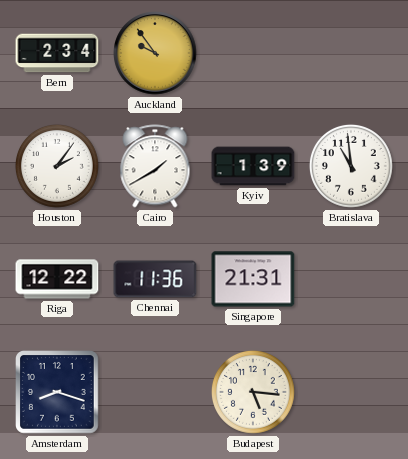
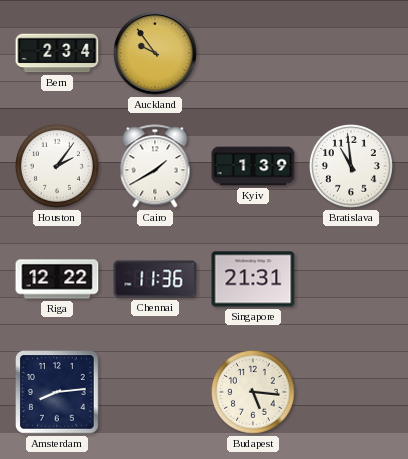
Amsterdam: 8:18 -> 8:14
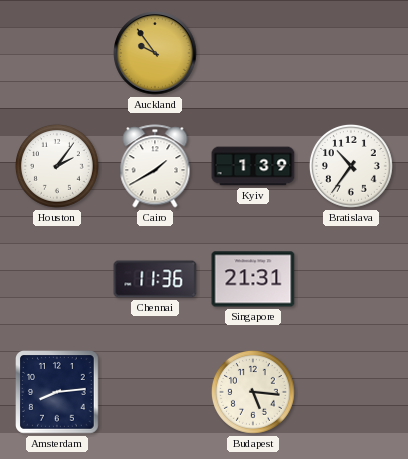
Bern: 2:34 -> none
Bratislava: 10:59 -> 10:36
Riga: 12:22 -> none
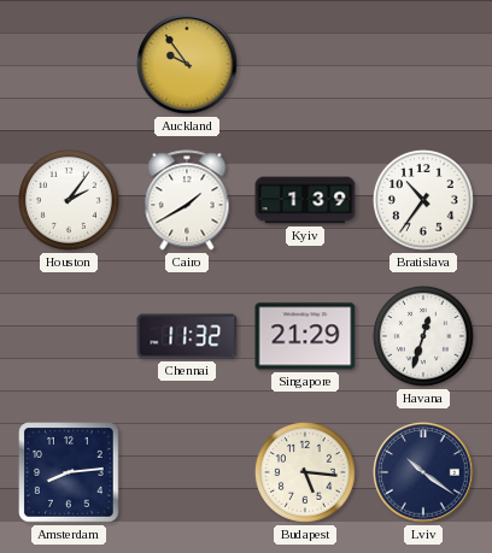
Chennai: 11:36 -> 11:32
Singapore: 21:31 -> 21:29
Havana: none -> 12:33
Lviv: none -> 10:21
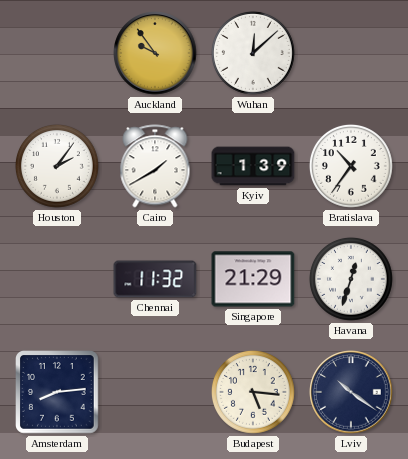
Wuhan: none -> 12:08
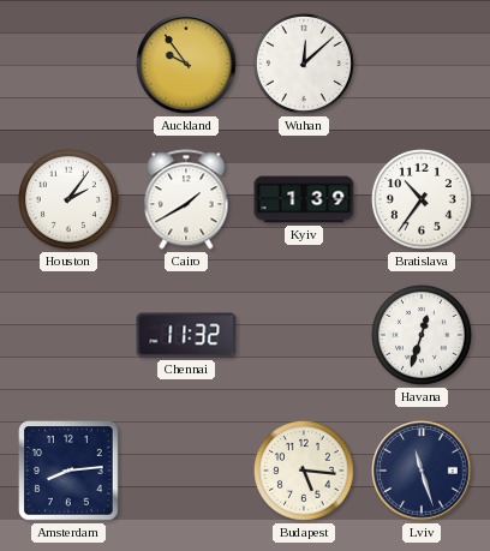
Singapore: 21:29 -> none
Lviv: 10:21 -> 11:27
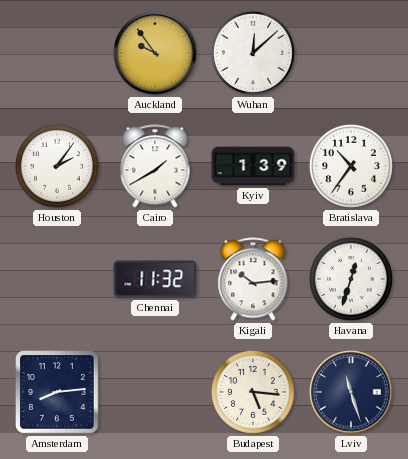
Kigali: none -> 10:14
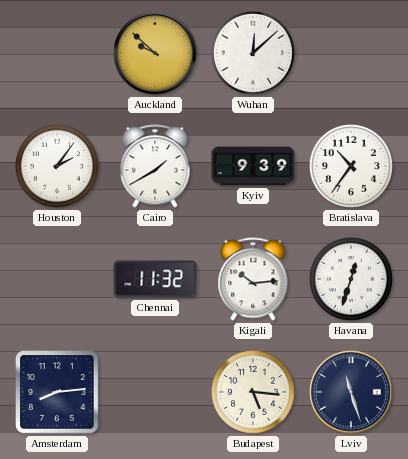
Auckland: 9:54 -> 9:52
Kyiv: 1:39 -> 9:39
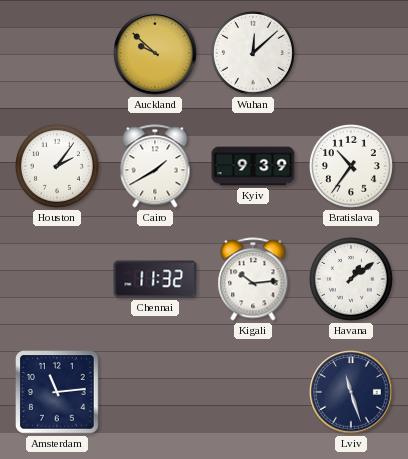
Havana: 12:33 -> 1:09
Amsterdam: 8:14 -> 11:14
Budapest: 5:16 -> none
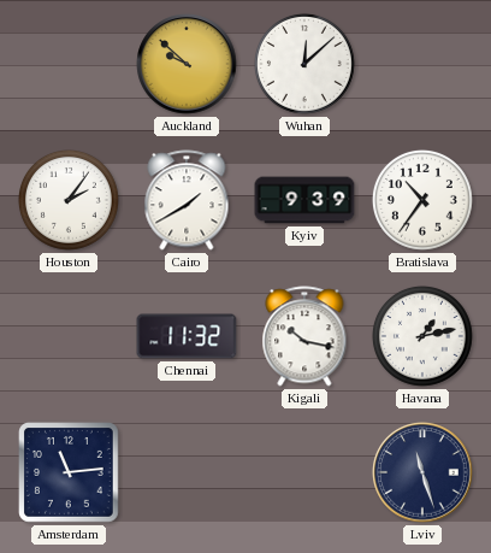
Kigali: 10:14 -> 10:17
Havana: 1:09 -> 1:13
